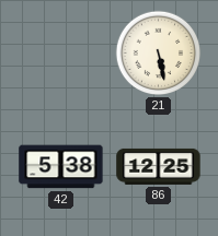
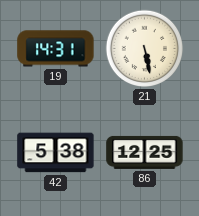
19: none -> 14:31
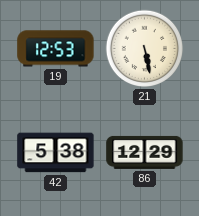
19: 14:31 -> 12:53
86: 12:25 -> 12:29
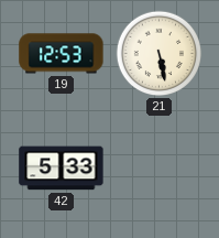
42: 5:38 -> 5:33
86: 12:29 -> none
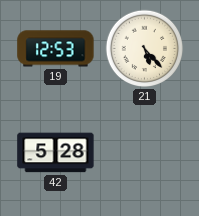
21: 5:28 -> 5:23
42: 5:33 -> 5:28
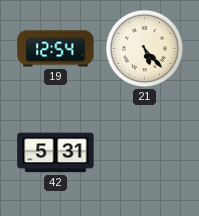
19: 12:53 -> 12:54
42: 5:28 -> 5:31
